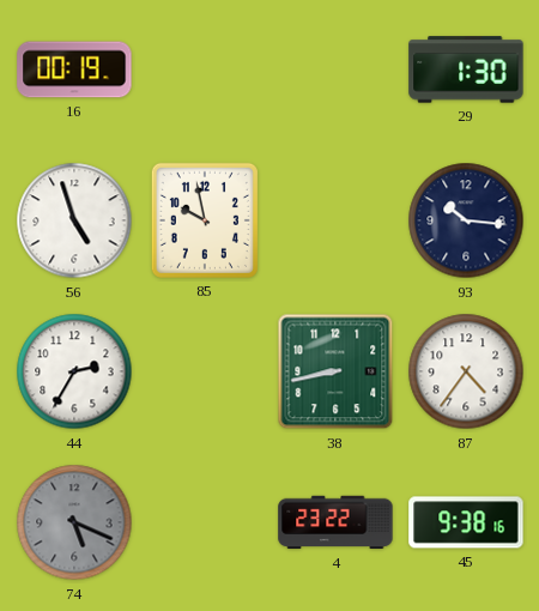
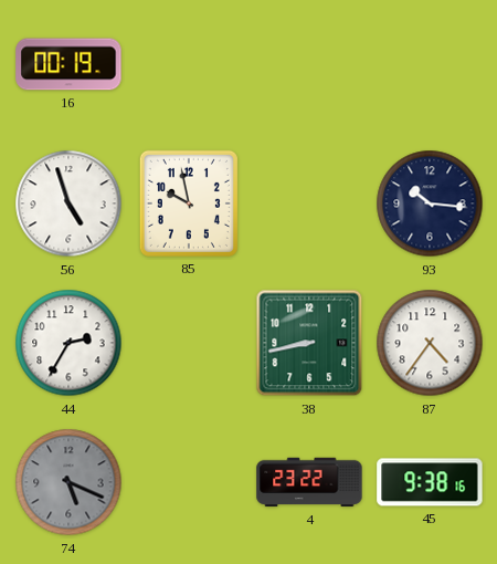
29: 1:30 -> none
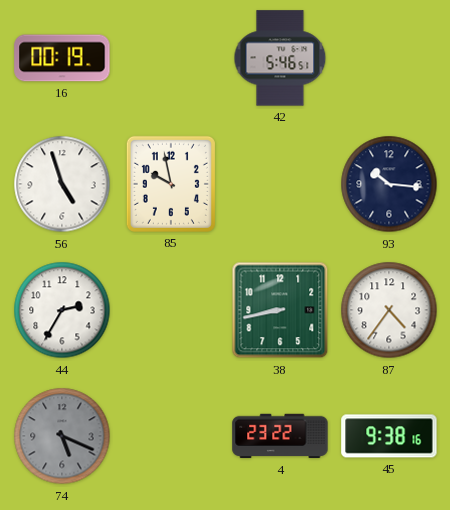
42: none -> 5:46
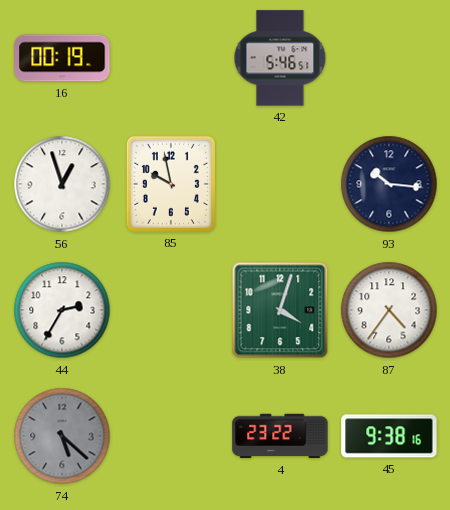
56: 4:57 -> 12:57
38: 8:43 -> 4:03
74: 5:19 -> 5:22
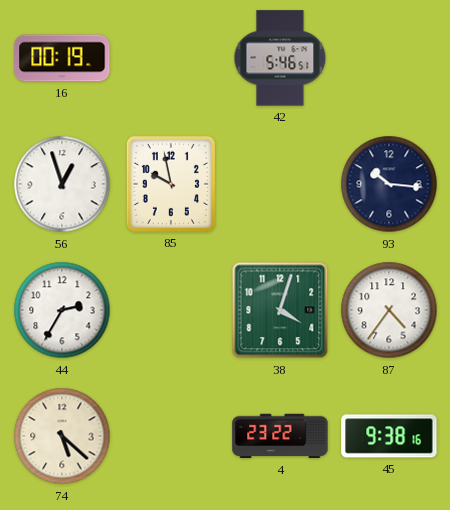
74 dial: grey -> cream
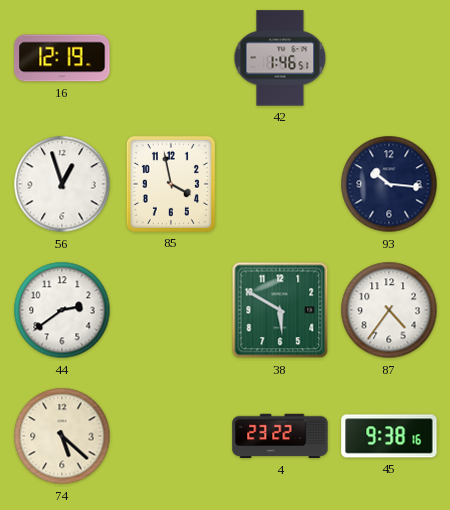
16: 00:19 -> 12:19
42: 5:46 -> 1:46
85: 9:58 -> 3:58
44: 2:35 -> 2:39
38: 4:03 -> 5:50
